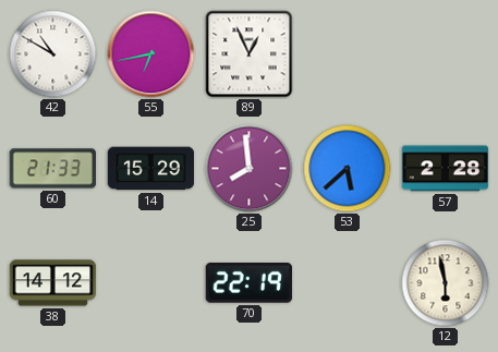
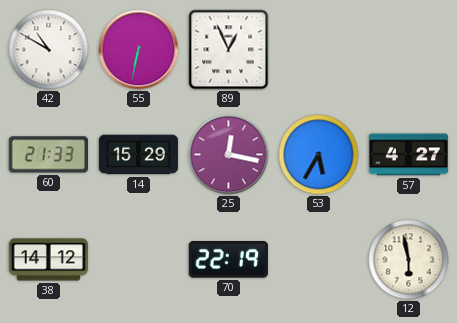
55: 6:43 -> 6:32
25: 7:59 -> 12:17
53: 5:38 -> 5:35
57: 2:28 -> 4:27
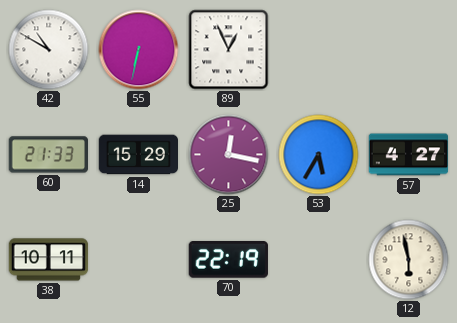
38: 14:12 -> 10:11
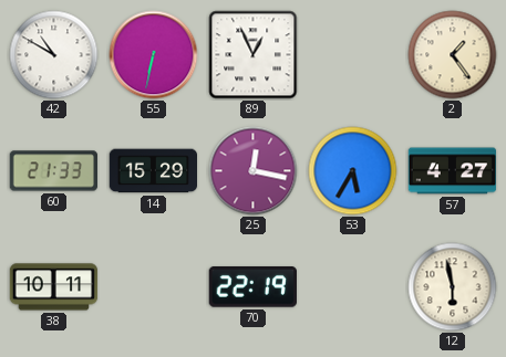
2: none -> 1:24
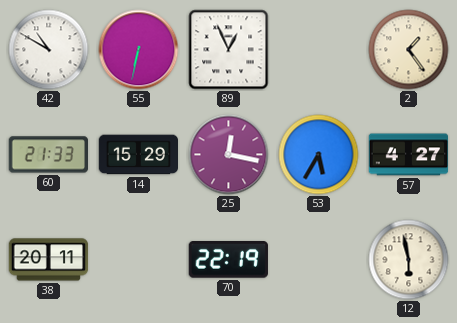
38: 10:11 -> 20:11
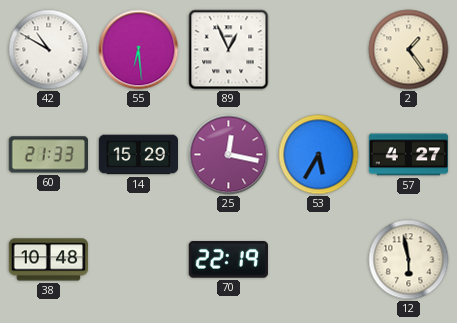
55: 6:32 -> 6:29
38: 20:11 -> 10:48
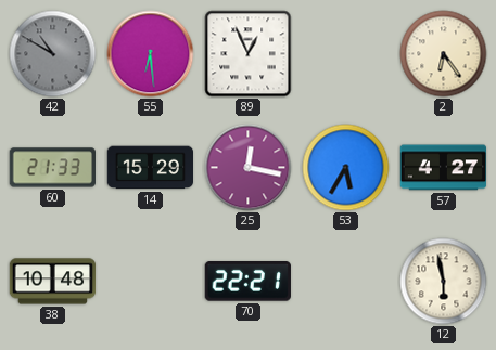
42 dial: white -> grey
2: 1:24 -> 6:24
70: 22:19 -> 22:21
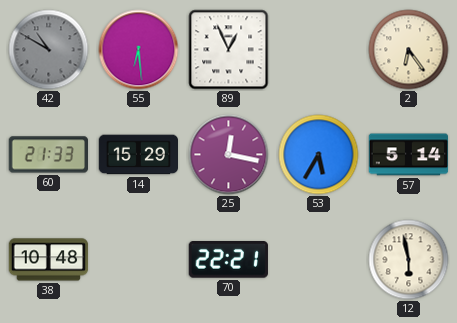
57: 4:27 -> 5:14
